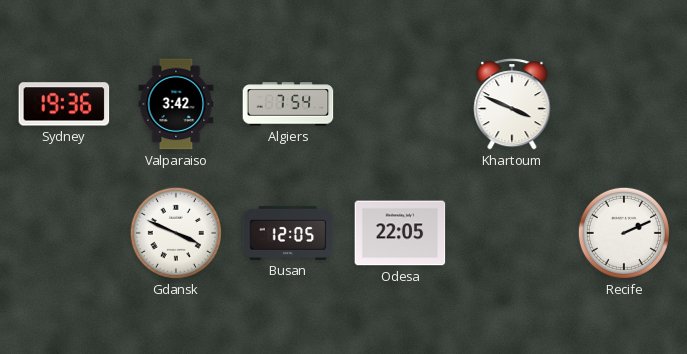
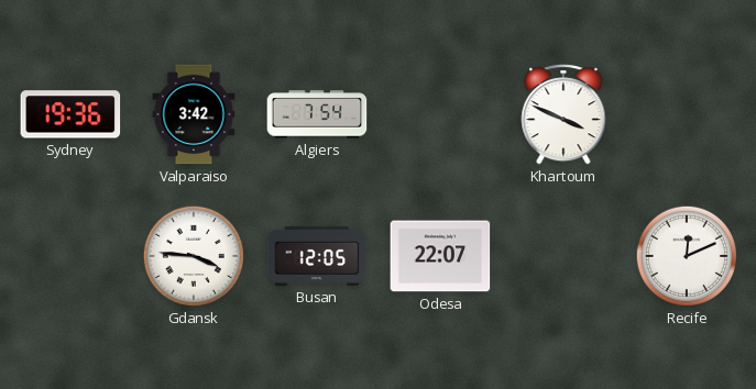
Gdansk: 3:49 -> 3:46
Odesa: 22:05 -> 22:07
Recife: 2:11 -> 12:11
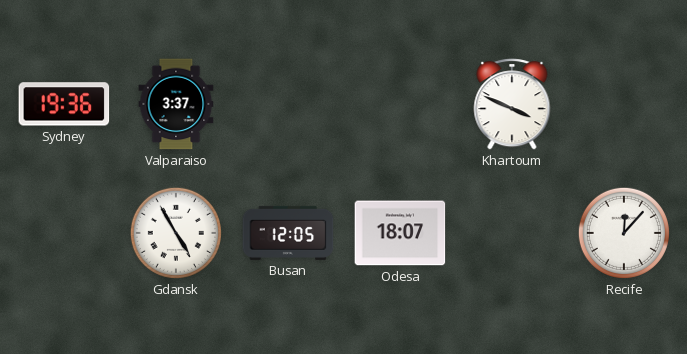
Valparaiso: 3:42 -> 3:37
Algiers: 7:54 -> none
Gdansk: 3:46 -> 4:55
Odesa: 22:07 -> 18:07
Recife: 12:11 -> 12:07
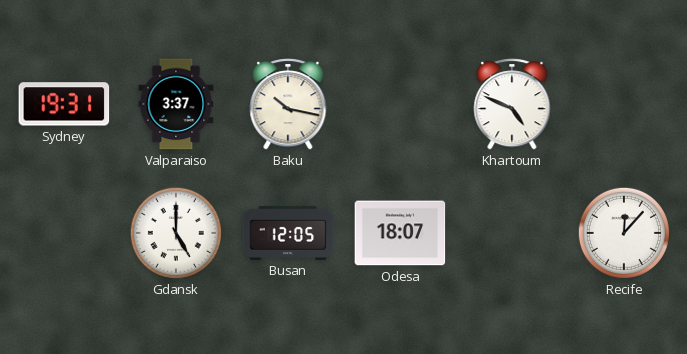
Sydney: 19:36 -> 19:31
Baku: none -> 10:17
Khartoum: 3:49 -> 4:49
Gdansk: 4:55 -> 5:00
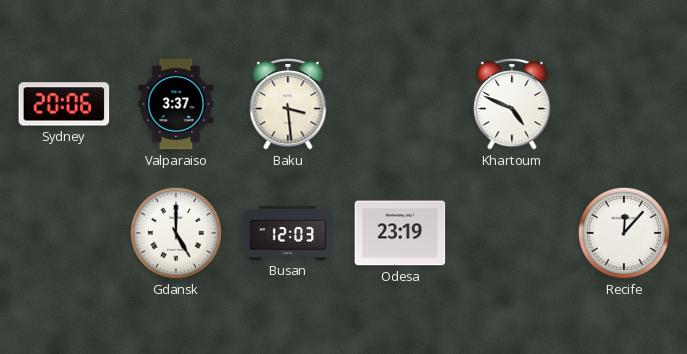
Sydney: 19:31 -> 20:06
Baku: 10:17 -> 3:29
Busan: 12:05 -> 12:03
Odesa: 18:07 -> 23:19
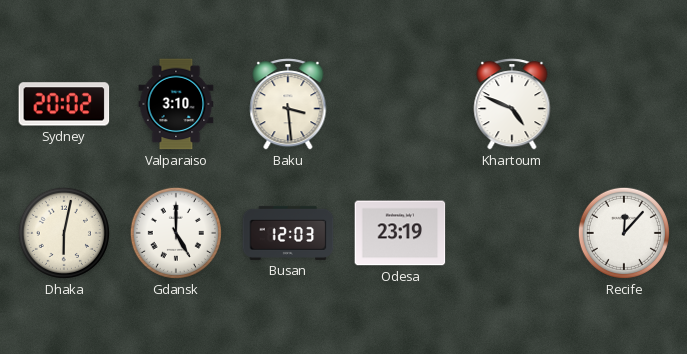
Sydney: 20:06 -> 20:02
Valparaiso: 3:37 -> 3:10
Dhaka: none -> 6:02
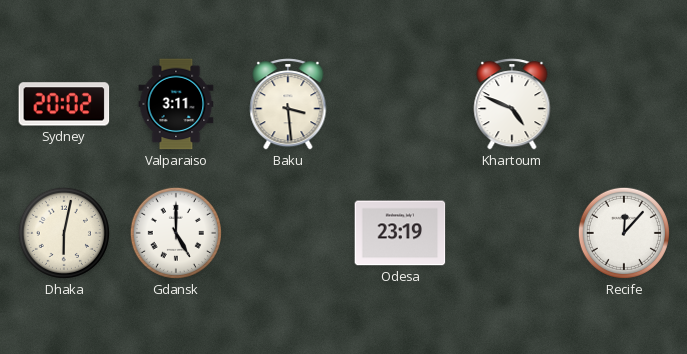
Valparaiso: 3:10 -> 3:11
Busan: 12:03 -> none
